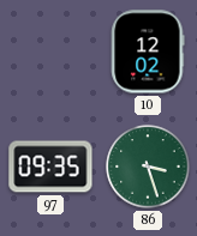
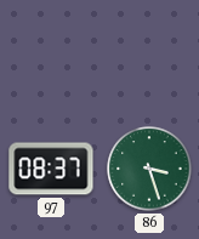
10: 12:02 -> none
97: 09:35 -> 08:37
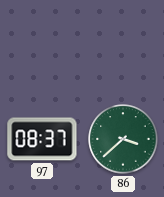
86: 3:27 -> 3:38
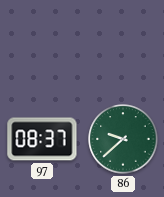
86: 3:38 -> 9:38
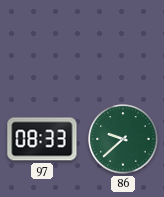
97: 08:37 -> 08:33
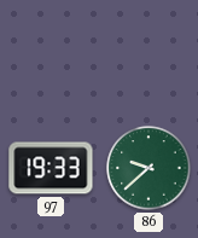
97: 08:33 -> 19:33
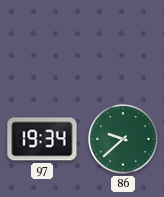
97: 19:33 -> 19:34
